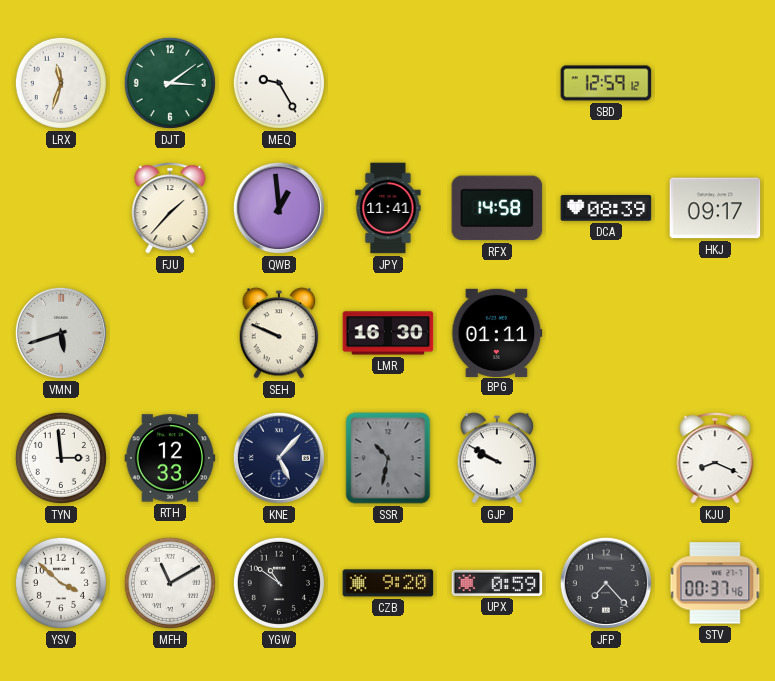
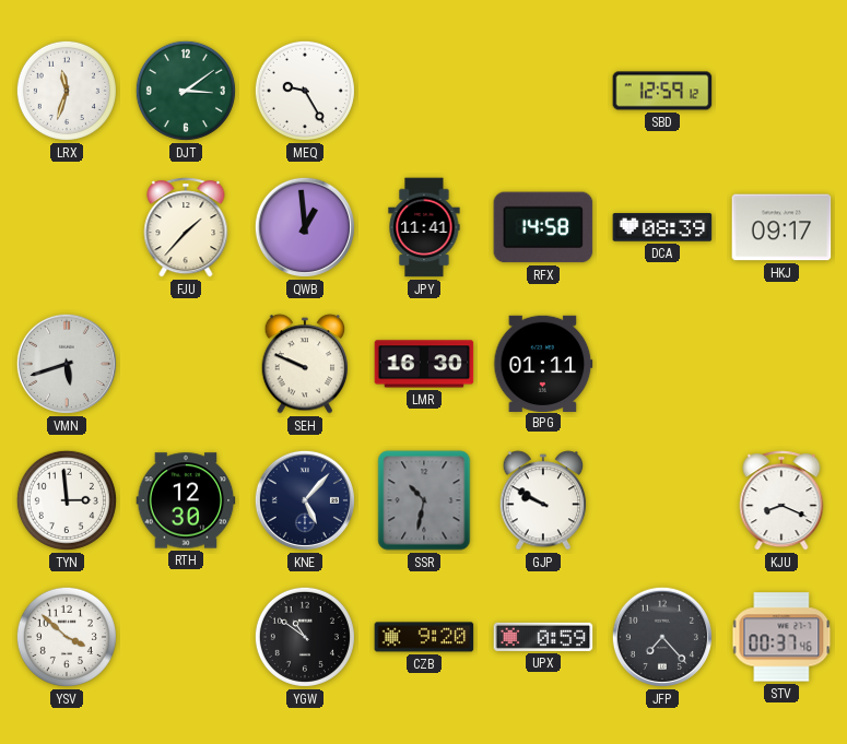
RTH: 12:33 -> 12:30
MFH: 11:10 -> none
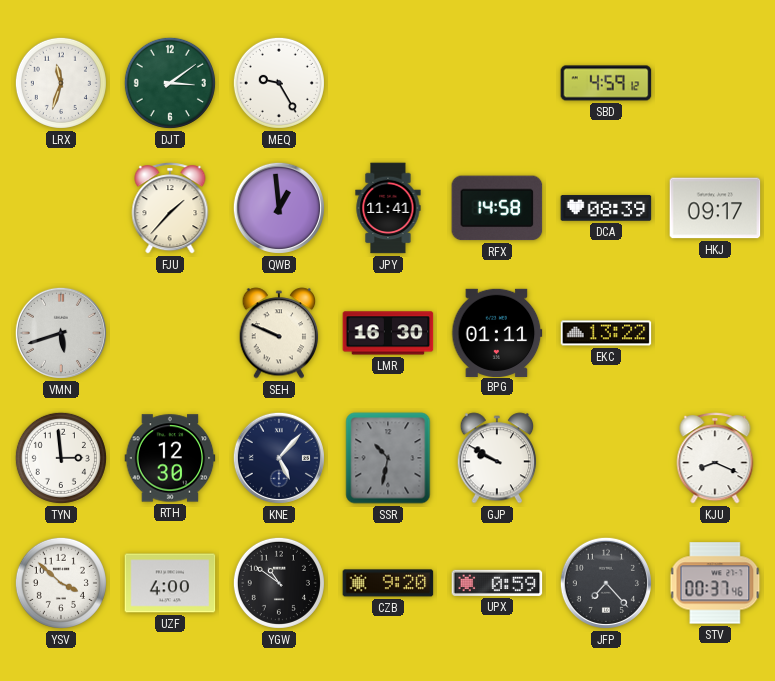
SBD: 12:59 -> 4:59
EKC: none -> 13:22
UZF: none -> 4:00
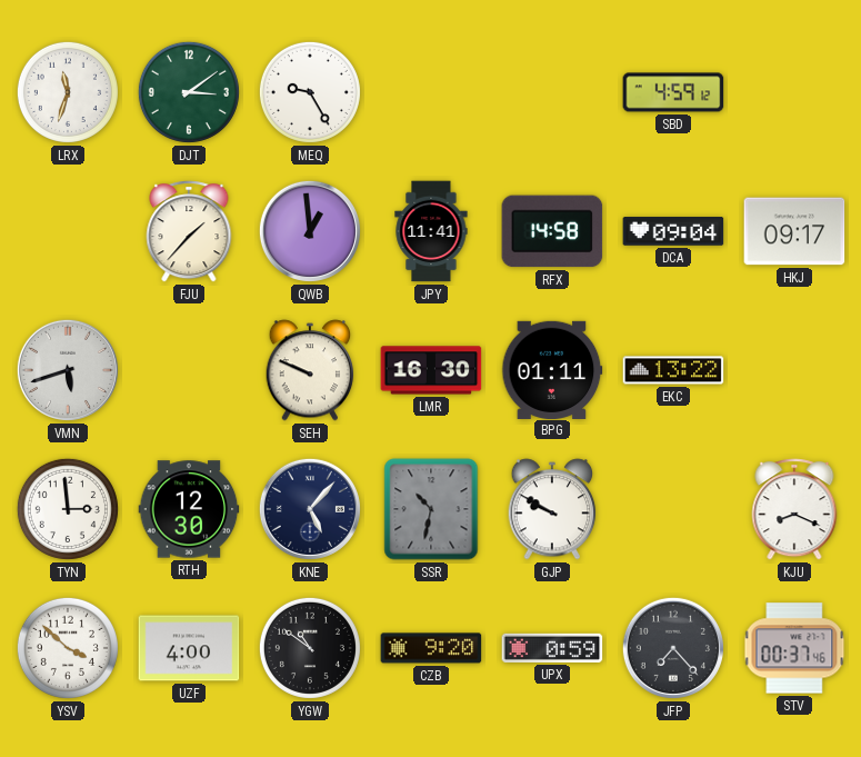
DCA: 08:39 -> 09:04
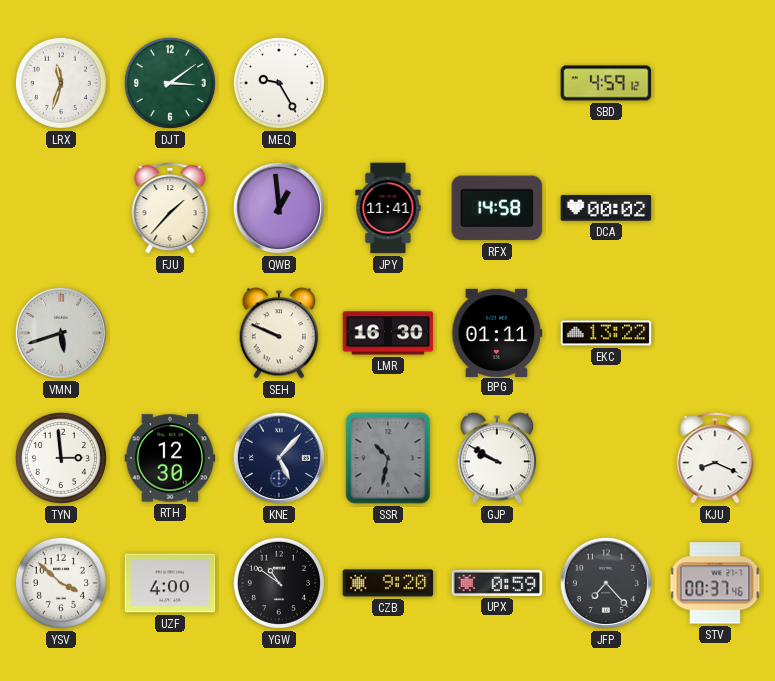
DCA: 09:04 -> 00:02
HKJ: 09:17 -> none
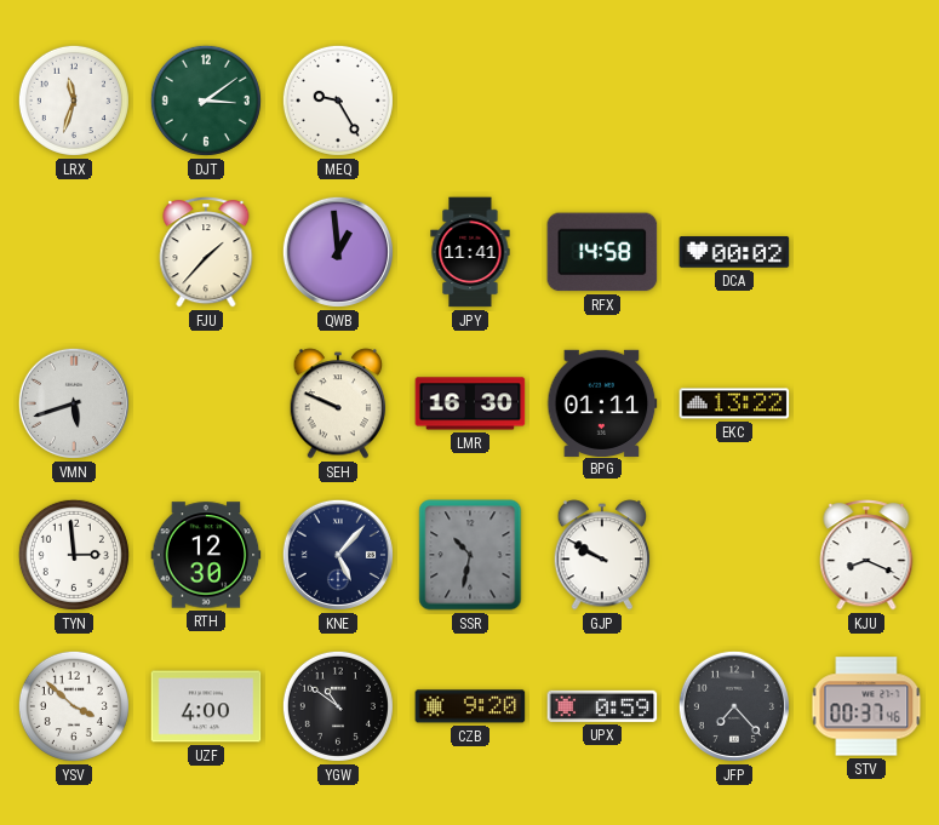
SBD: 4:59 -> none
